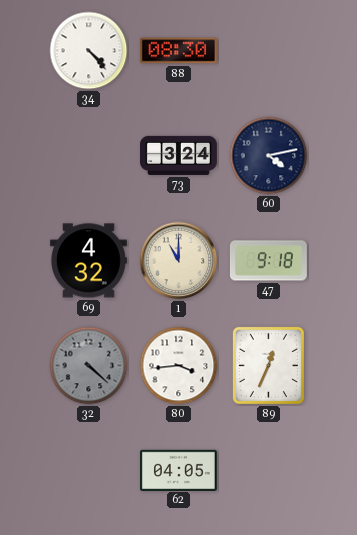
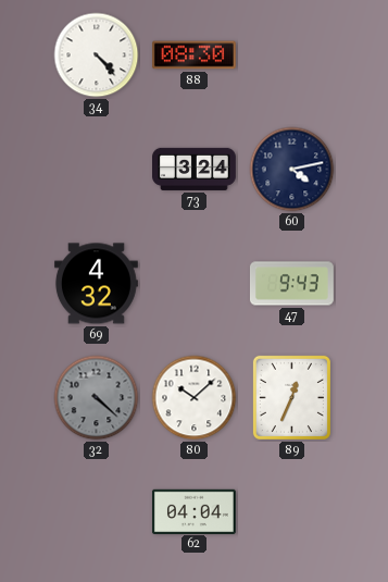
1: 11:00 -> none
47: 9:18 -> 9:43
80: 3:44 -> 10:08
62: 04:05 -> 04:04
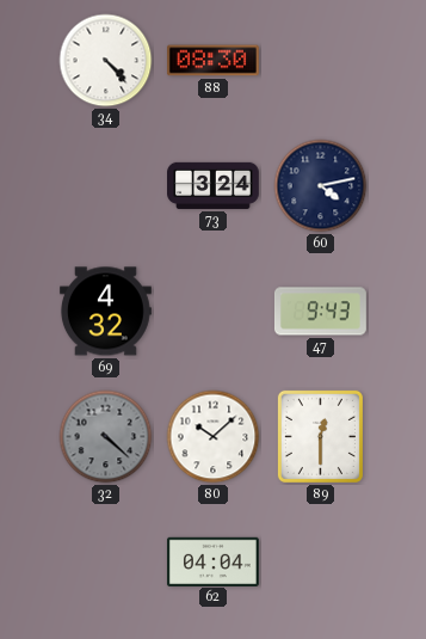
89: 12:34 -> 12:30
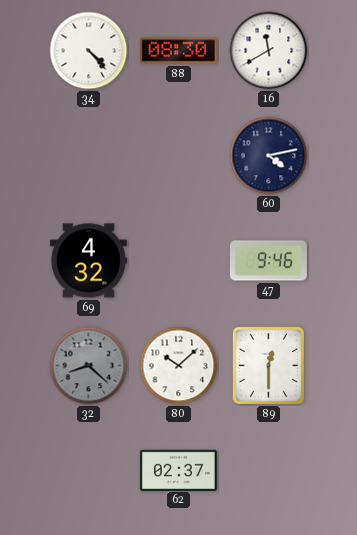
16: none -> 11:40
73: 3:24 -> none
47: 9:43 -> 9:46
32: 4:22 -> 8:22
62: 04:04 -> 02:37
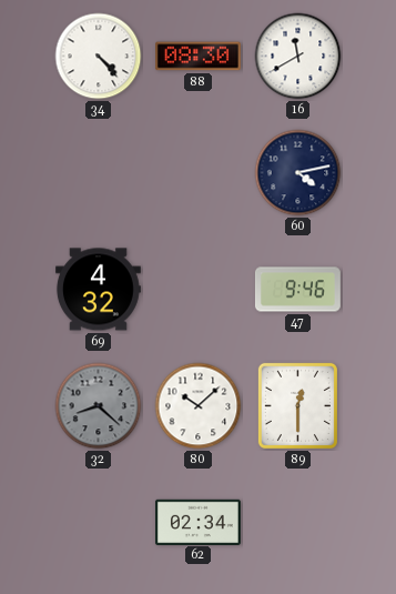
62: 02:37 -> 02:34
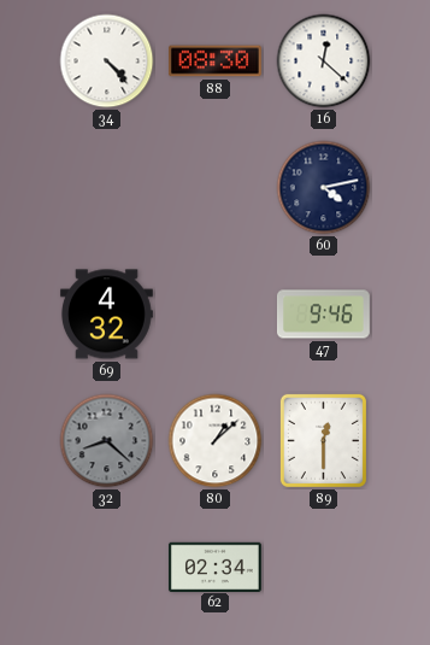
16: 11:40 -> 12:22
80: 10:08 -> 1:08
